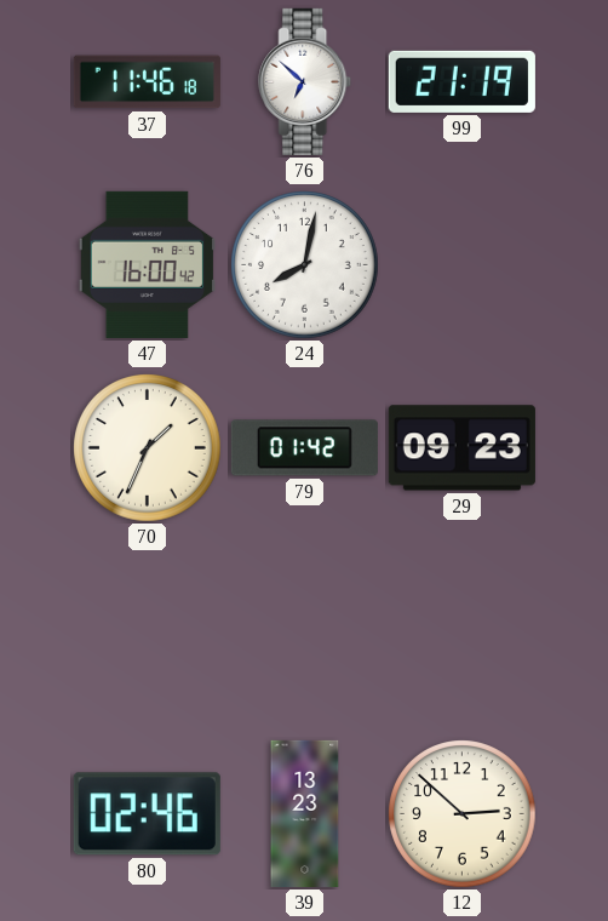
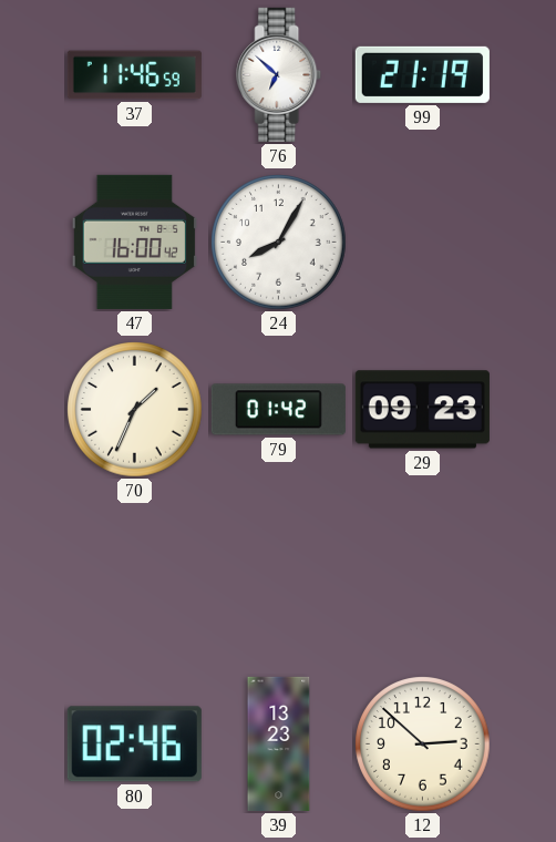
37: 11:46:18 -> 11:46:59
24: 8:02 -> 8:05
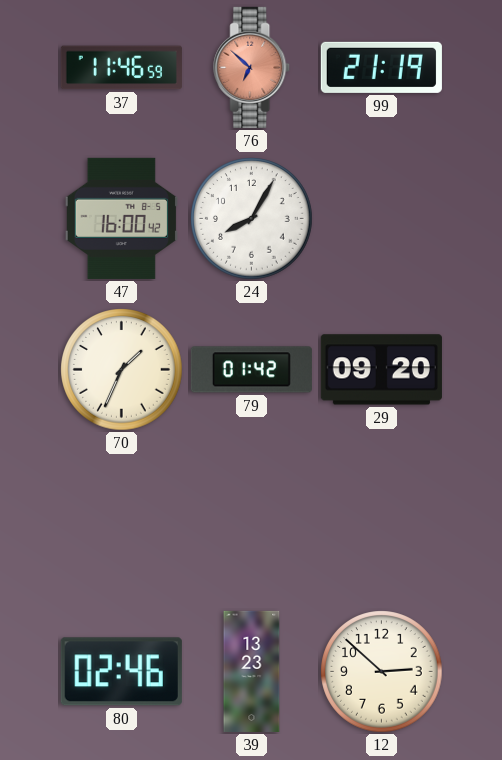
76 dial: white -> salmon
29: 09:23 -> 09:20
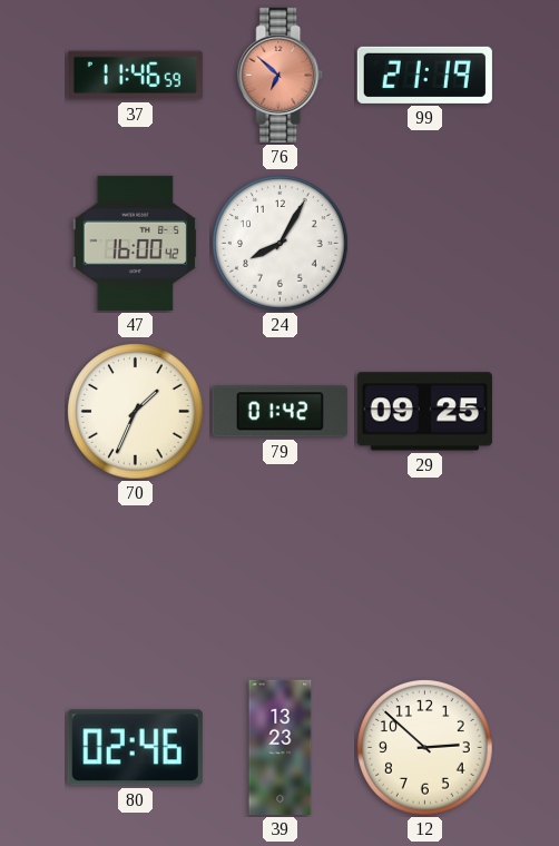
29: 09:20 -> 09:25
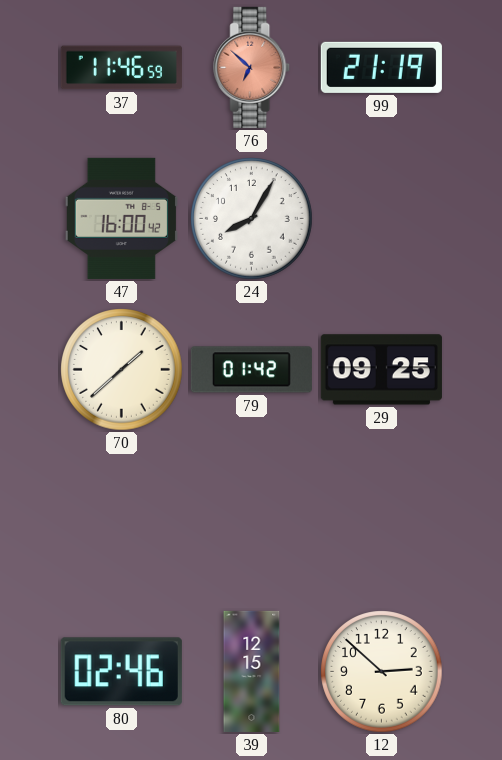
70: 1:34 -> 1:38
39: 13:23 -> 12:15
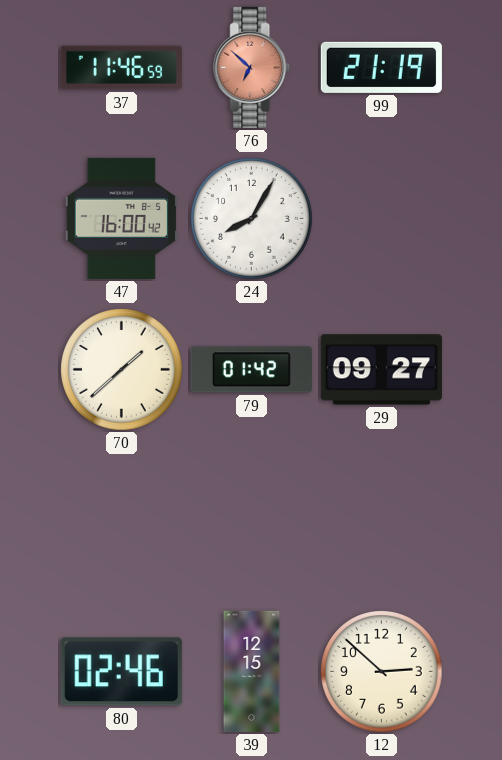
29: 09:25 -> 09:27
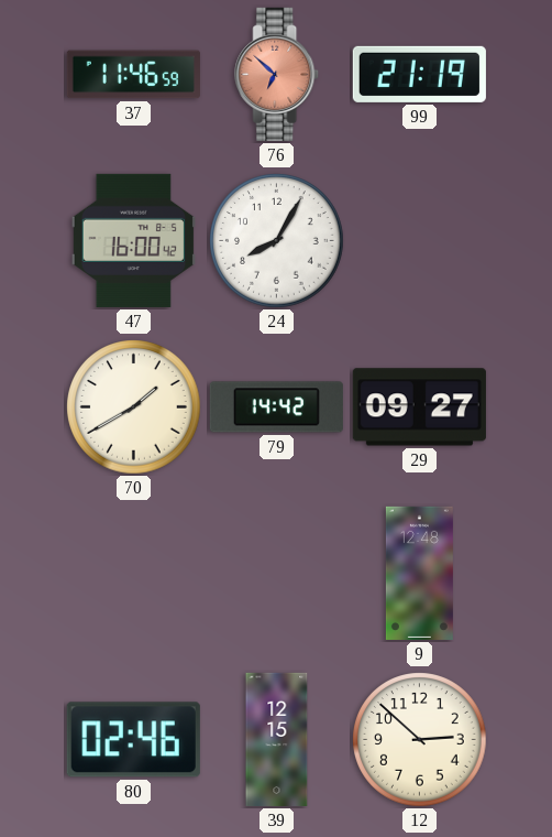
70: 1:38 -> 1:40
79: 01:42 -> 14:42
9: none -> 12:48
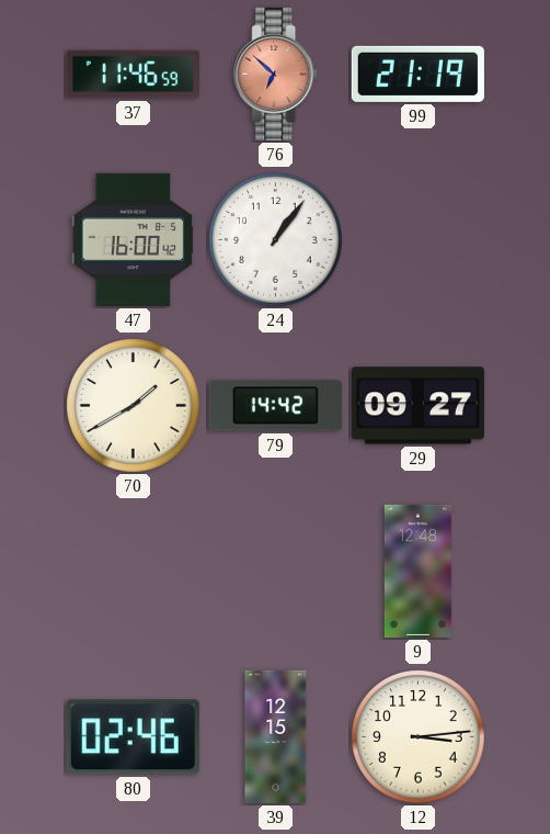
24: 8:05 -> 1:06
12: 2:52 -> 3:14
